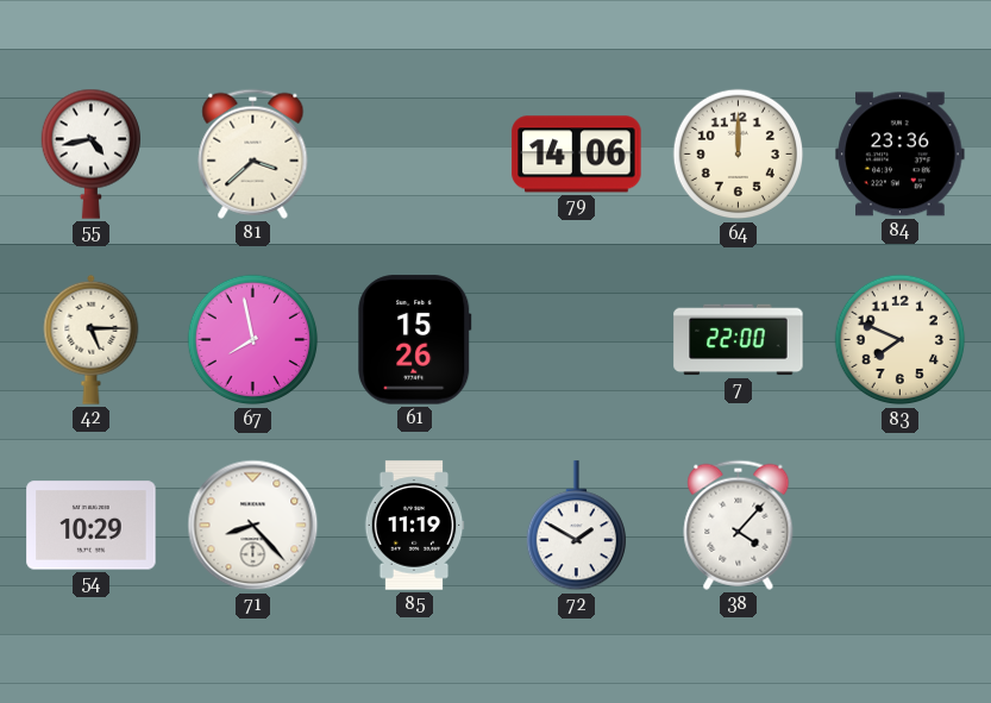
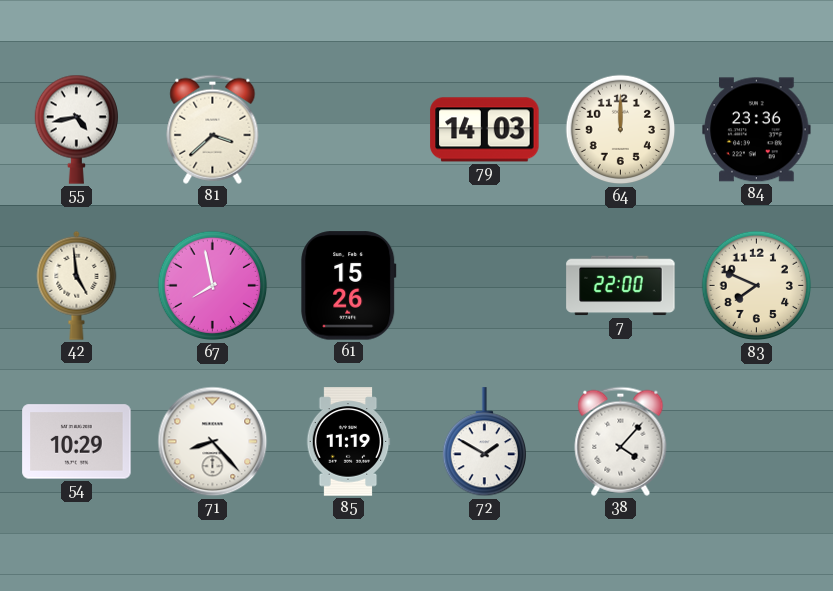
79: 14:06 -> 14:03
42: 5:15 -> 4:59
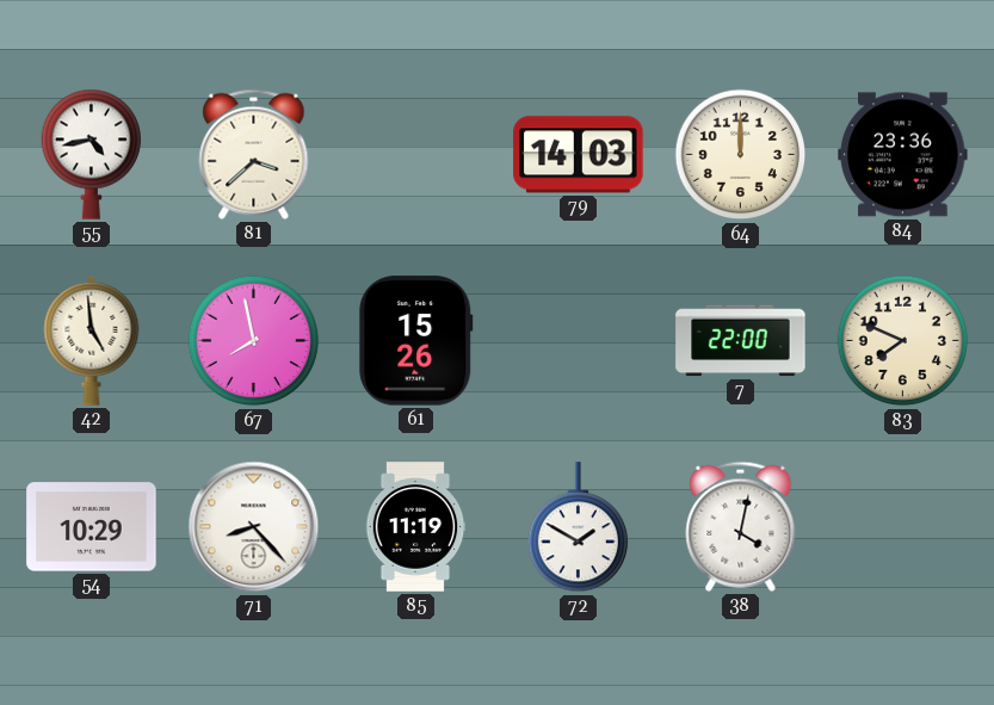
38: 4:07 -> 4:02
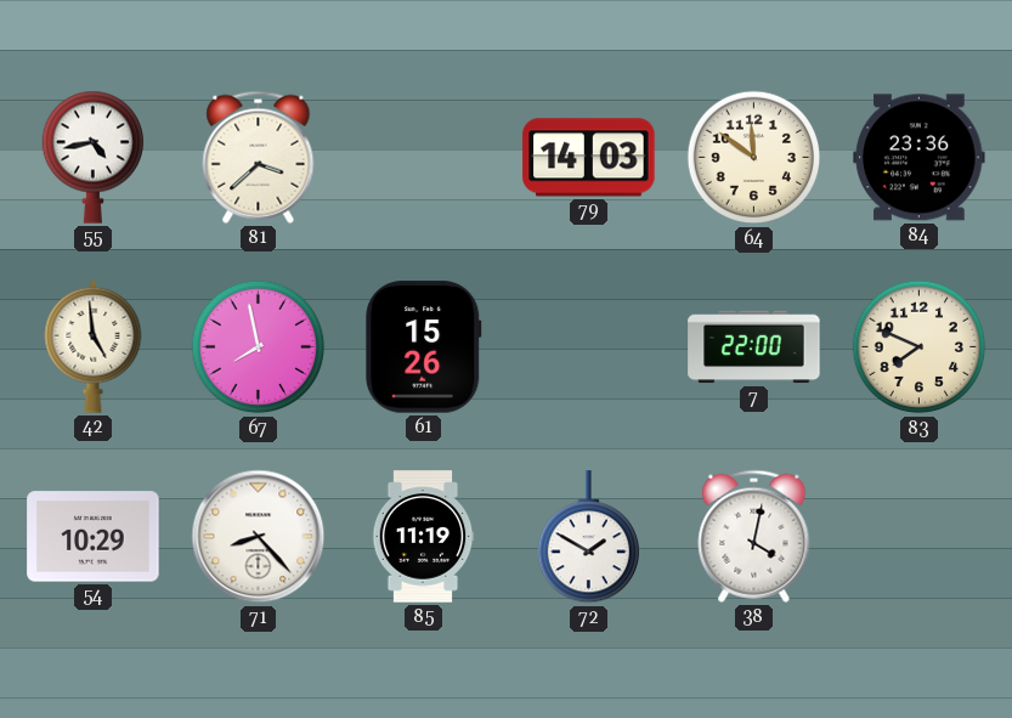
64: 12:00 -> 11:51
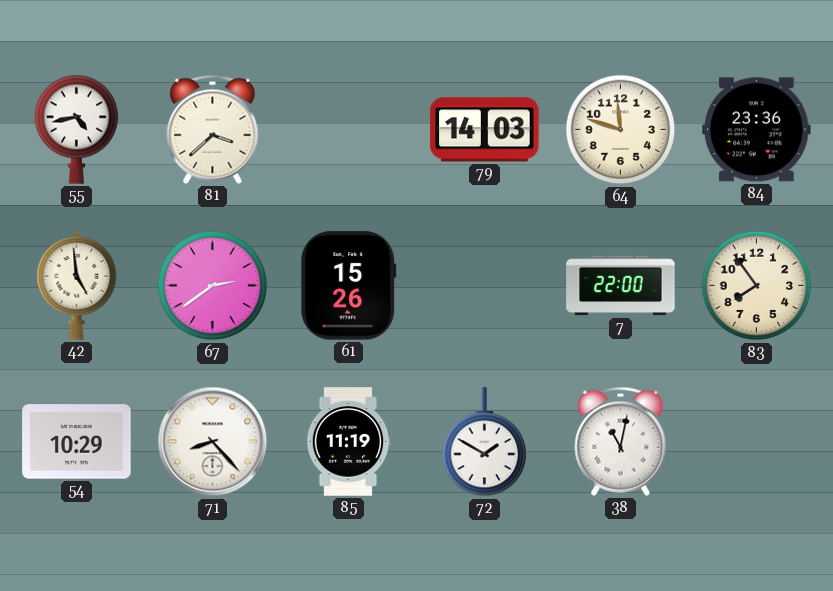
64: 11:51 -> 11:48
67: 7:58 -> 2:39
83: 7:49 -> 7:54
38: 4:02 -> 11:02
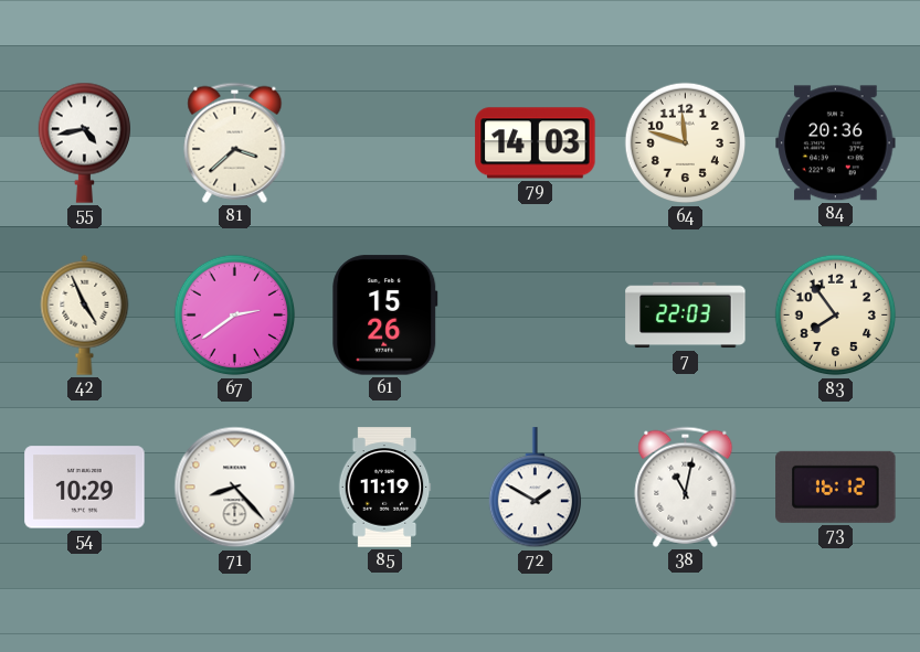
84: 23:36 -> 20:36
42: 4:59 -> 4:56
7: 22:00 -> 22:03
73: none -> 16:12
